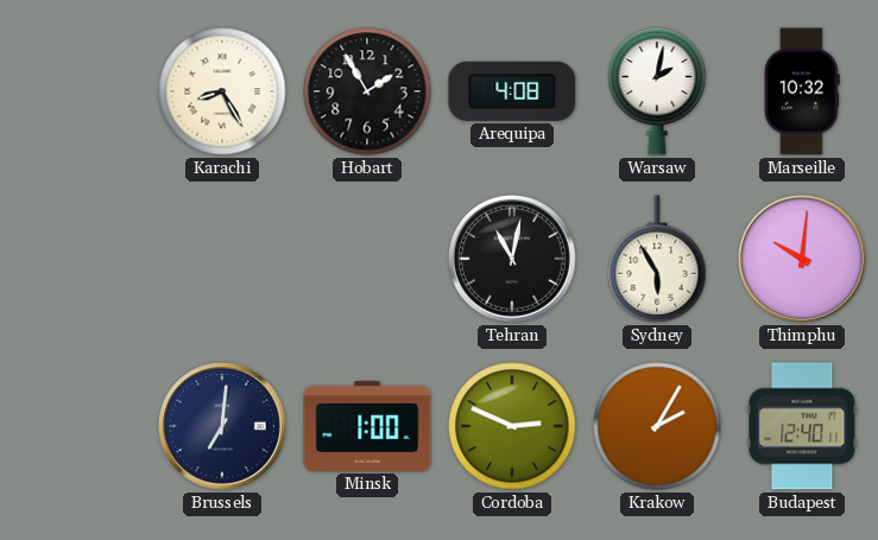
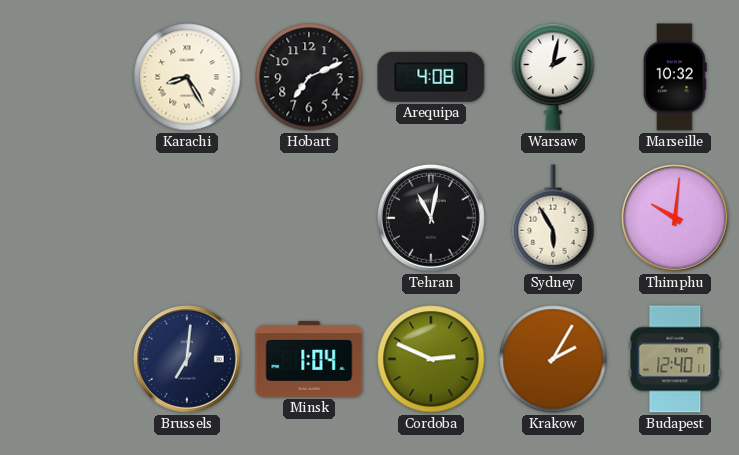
Hobart: 1:55 -> 7:11
Minsk: 1:00 -> 1:04
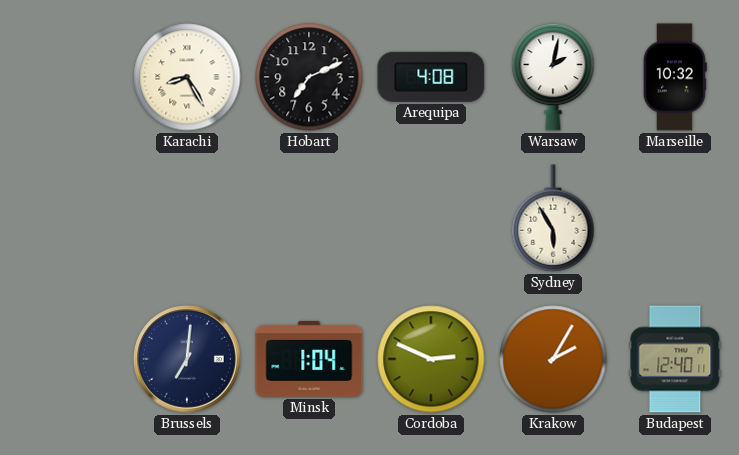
Tehran: 11:02 -> none
Thimphu: 10:01 -> none
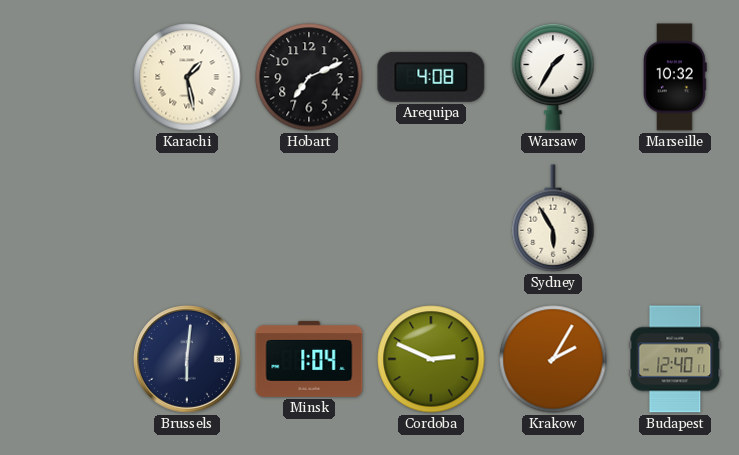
Karachi: 8:25 -> 1:28
Warsaw: 2:02 -> 1:35
Brussels: 7:01 -> 6:01
